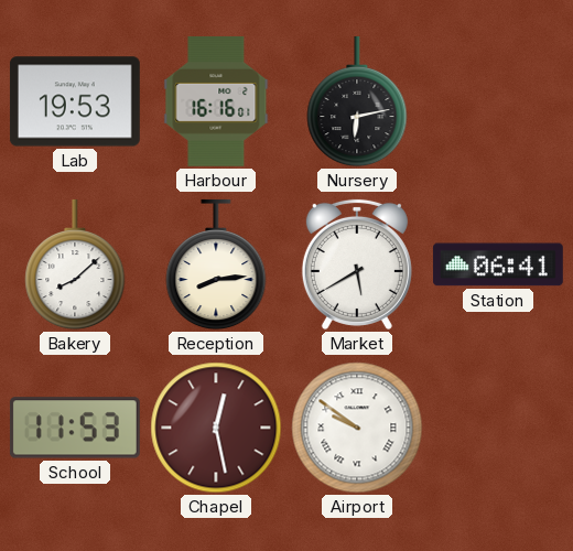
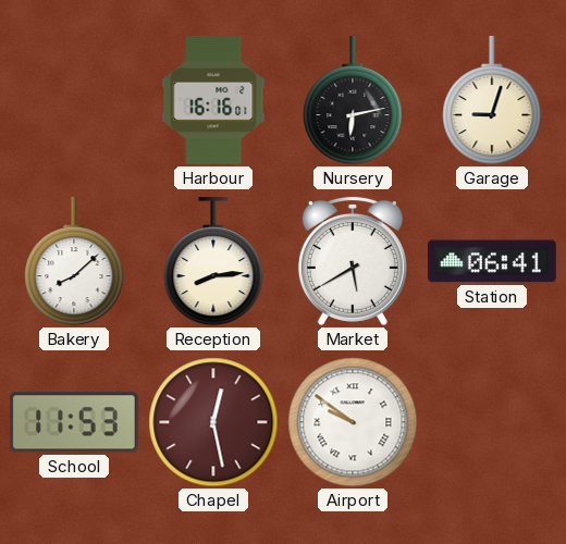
Lab: 19:53 -> none
Garage: none -> 9:03
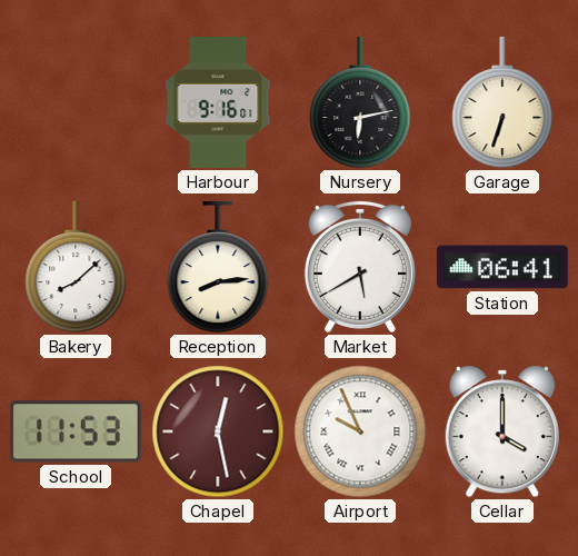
Harbour: 16:16 -> 9:16
Garage: 9:03 -> 6:33
Airport: 9:51 -> 9:56
Cellar: none -> 4:00
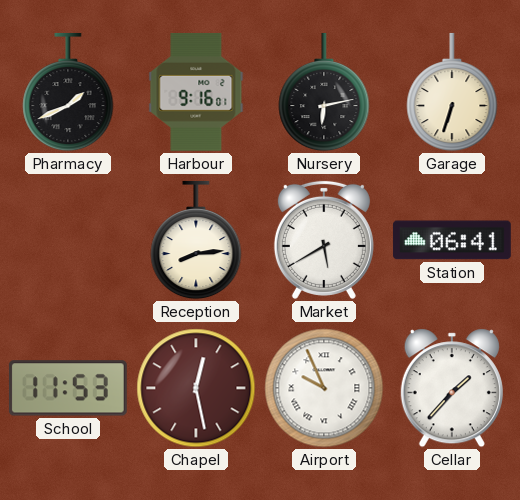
Pharmacy: none -> 1:41
Bakery: 8:08 -> none
Cellar: 4:00 -> 1:37
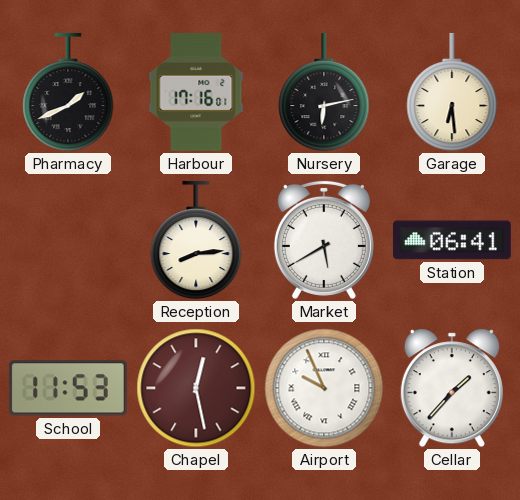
Harbour: 9:16 -> 17:16
Garage: 6:33 -> 6:29
